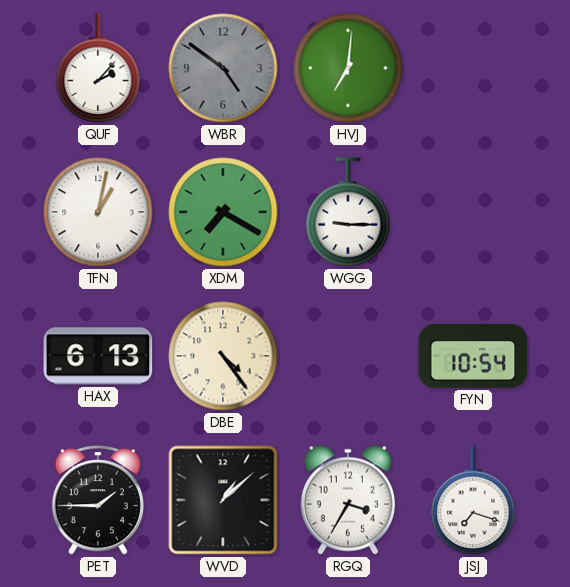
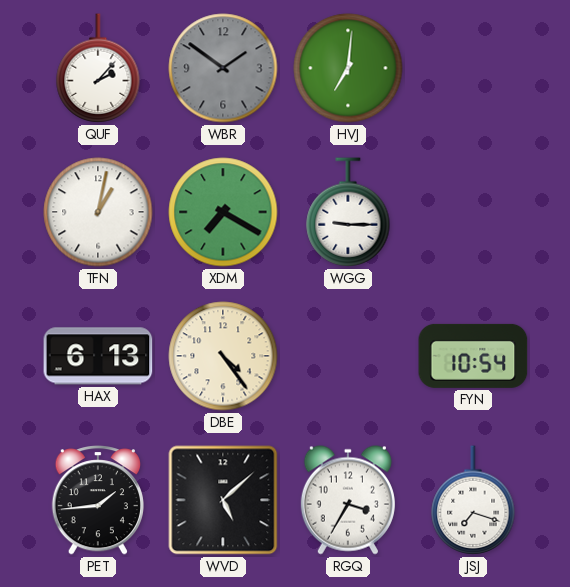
WBR: 4:51 -> 1:51
PET: 1:45 -> 1:44
WVD: 1:08 -> 5:08
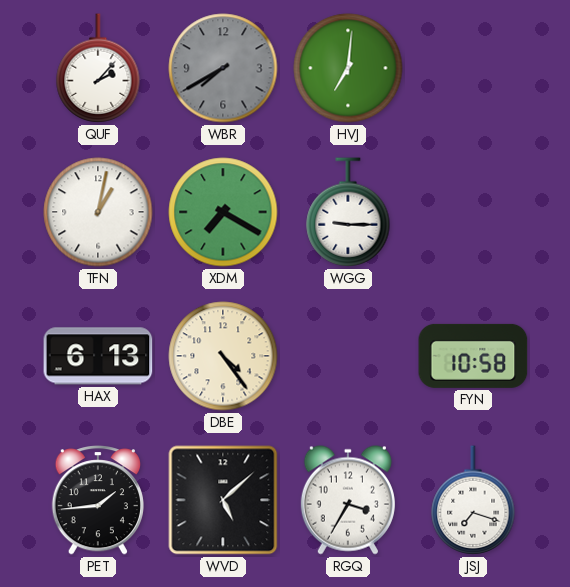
WBR: 1:51 -> 7:40
FYN: 10:54 -> 10:58
